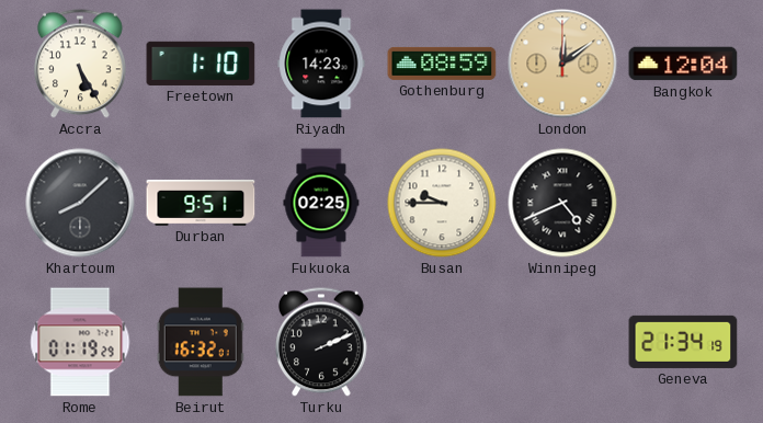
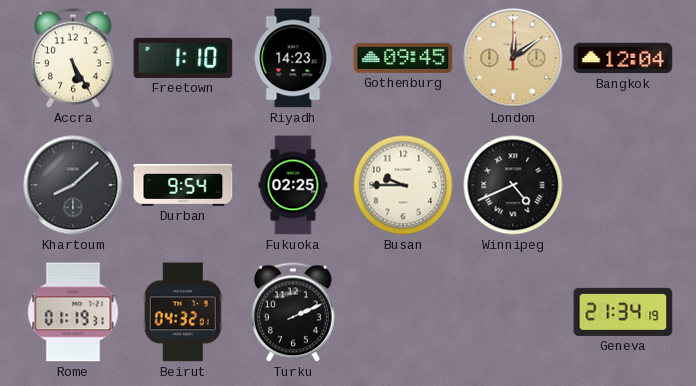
Gothenburg: 08:59 -> 09:45
Durban: 9:51 -> 9:54
Rome: 01:19:29 -> 01:19:31
Beirut: 16:32 -> 04:32
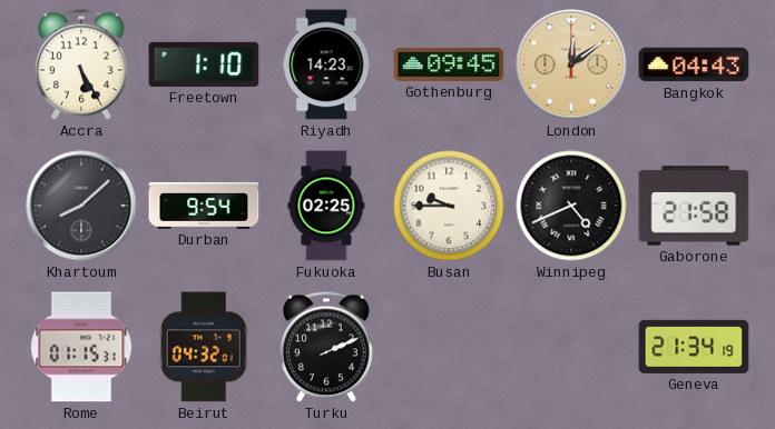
Bangkok: 12:04 -> 04:43
Gaborone: none -> 21:58
Rome: 01:19 -> 01:15
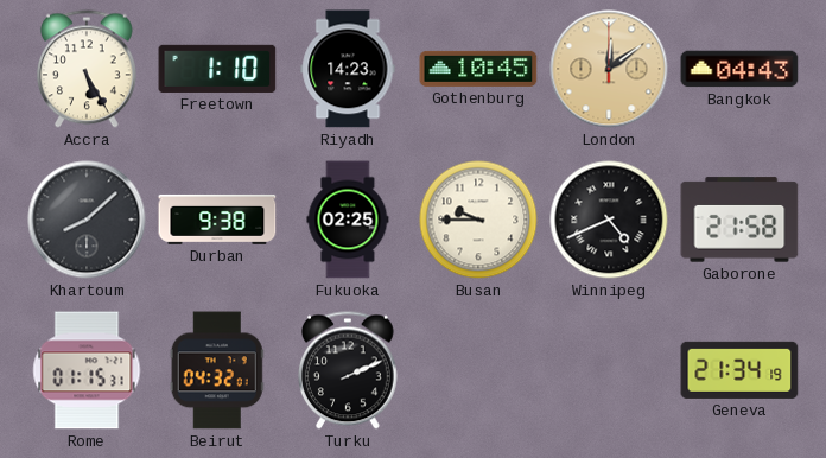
Gothenburg: 09:45 -> 10:45
Durban: 9:54 -> 9:38
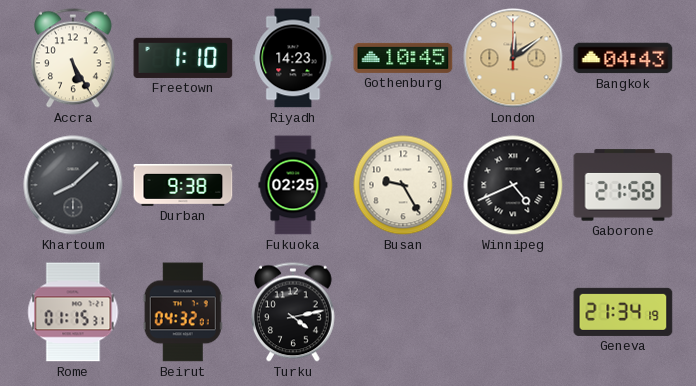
Busan: 9:45 -> 9:25
Turku: 2:11 -> 4:13
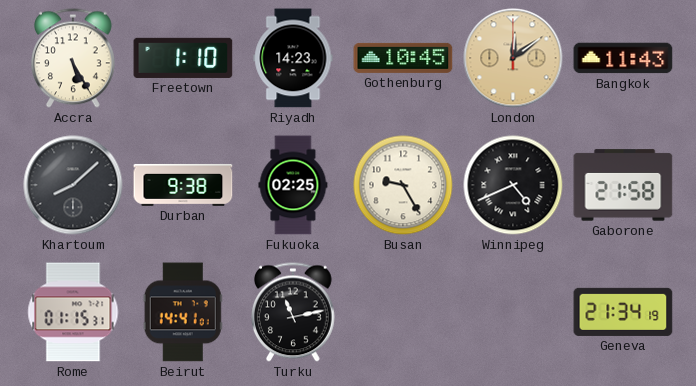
Bangkok: 04:43 -> 11:43
Beirut: 04:32 -> 14:41
Turku: 4:13 -> 11:13
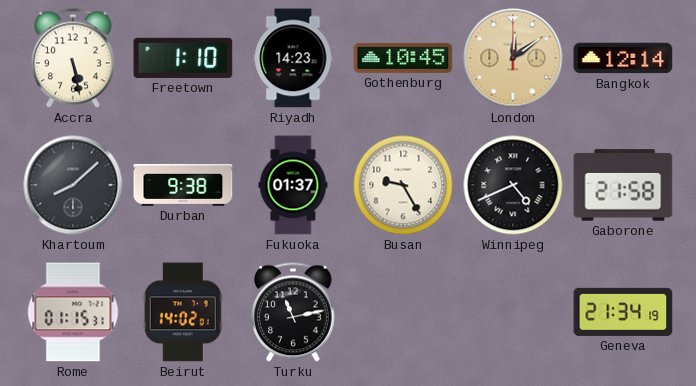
Accra: 5:25 -> 5:28
Bangkok: 11:43 -> 12:14
Fukuoka: 02:25 -> 01:37
Beirut: 14:41 -> 14:02
